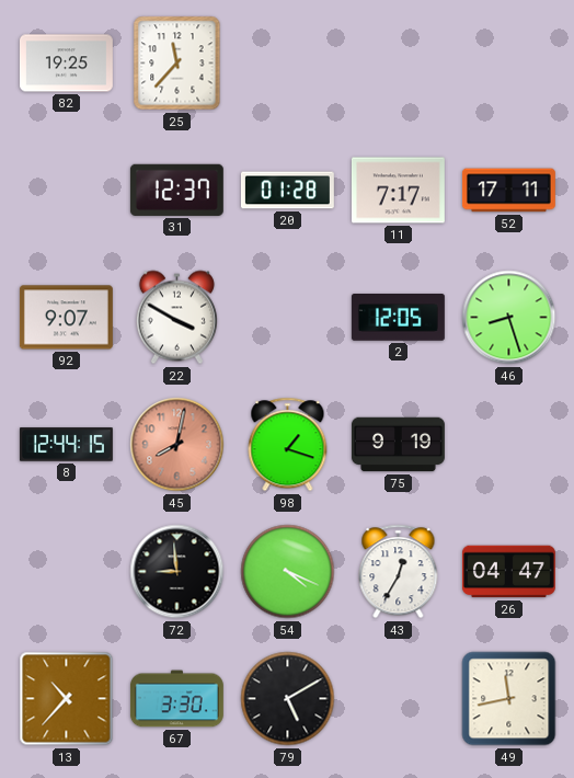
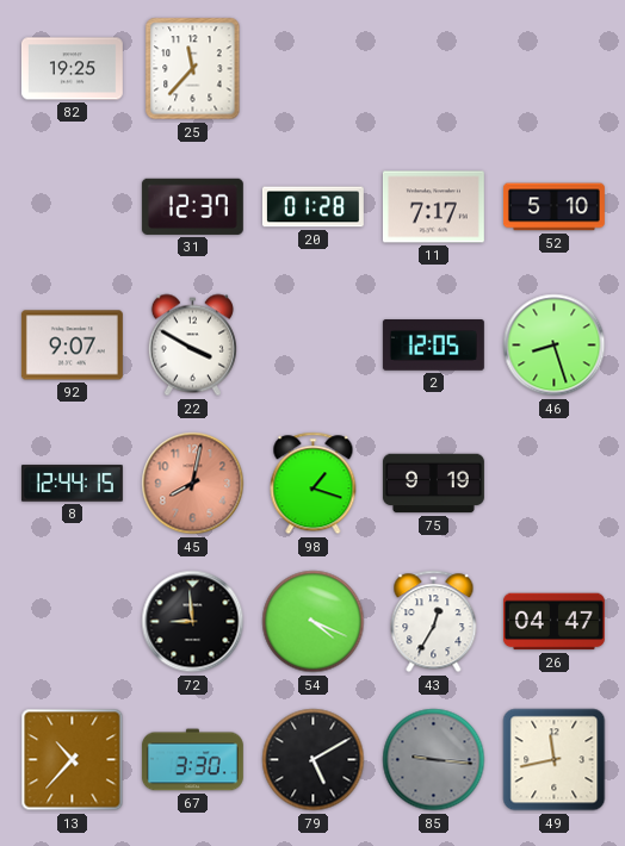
52: 17:11 -> 5:10
85: none -> 9:16
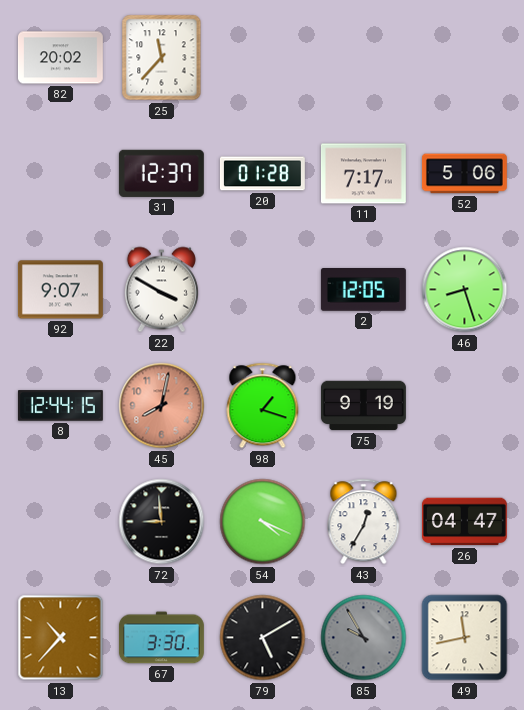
82: 19:25 -> 20:02
52: 5:10 -> 5:06
85: 9:16 -> 9:55
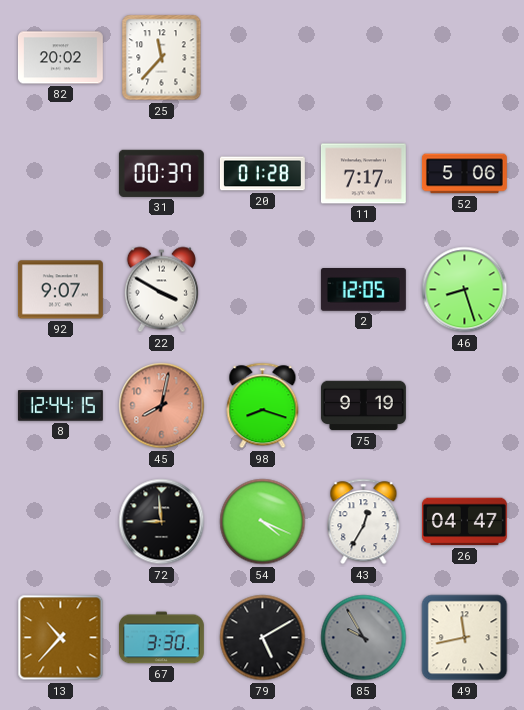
31: 12:37 -> 00:37
98: 1:18 -> 8:18
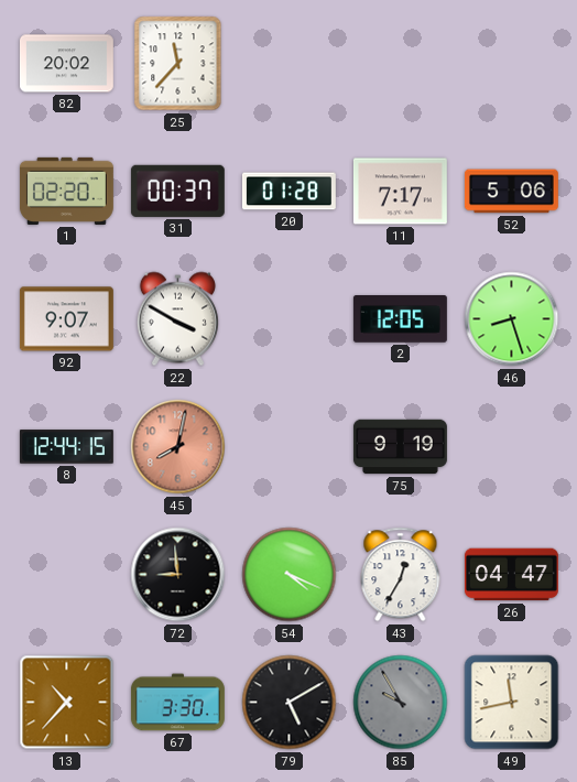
1: none -> 02:20
98: 8:18 -> none
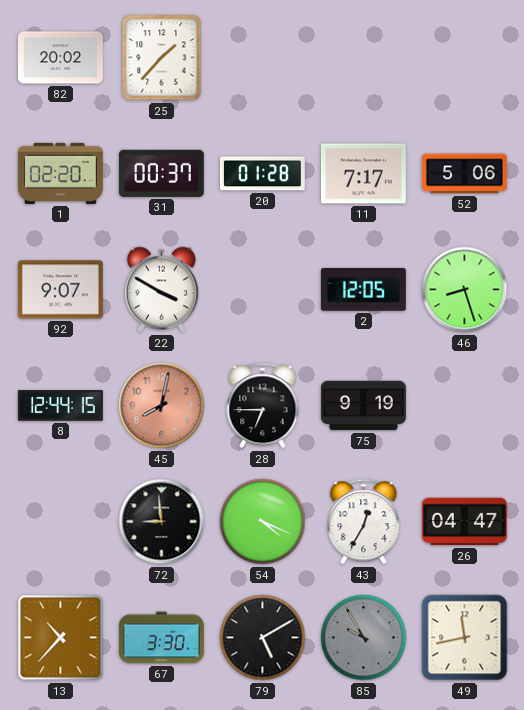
25: 11:37 -> 1:37
28: none -> 6:45
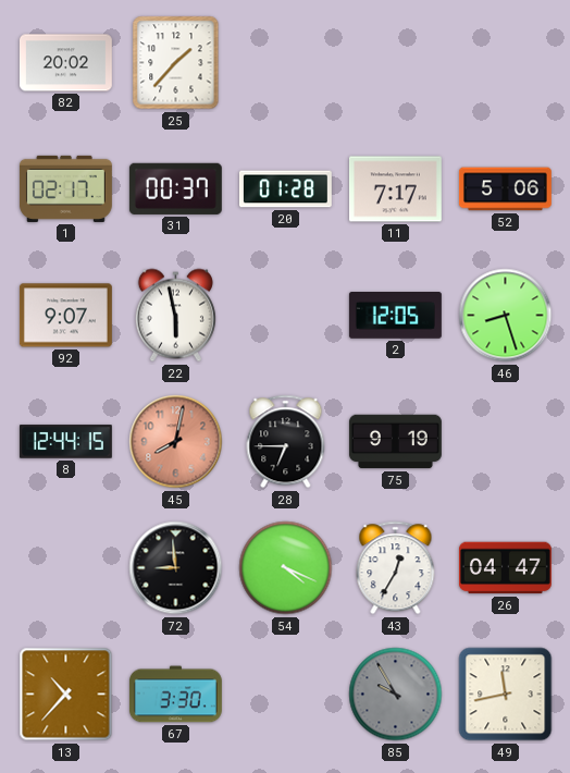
1: 02:20 -> 02:17
22: 3:50 -> 5:58
79: 5:10 -> none
